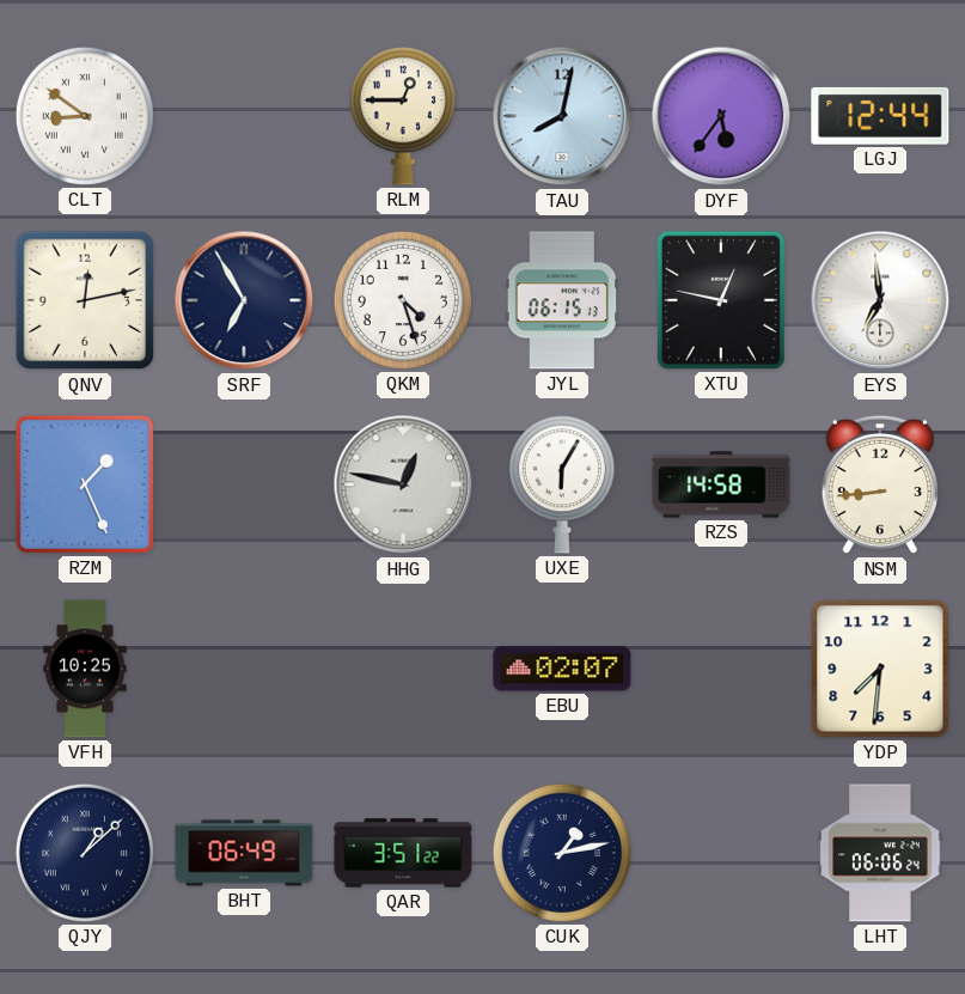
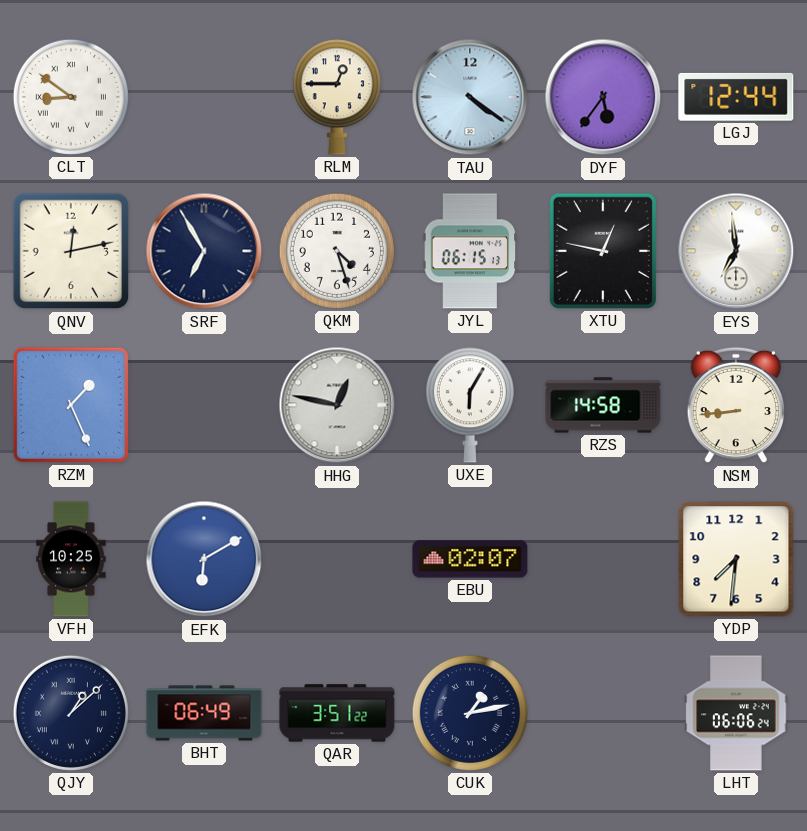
TAU: 8:02 -> 4:21
EFK: none -> 6:10
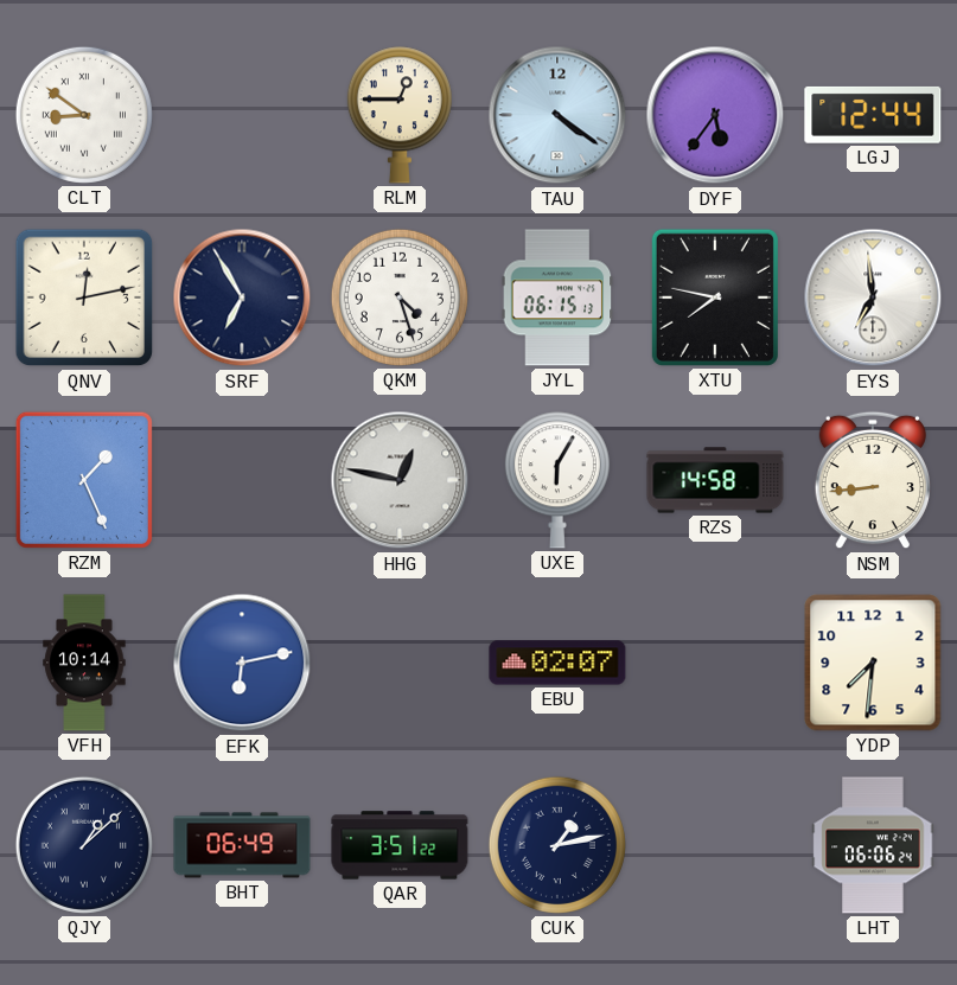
XTU: 12:47 -> 7:47
VFH: 10:25 -> 10:14
EFK: 6:10 -> 6:13
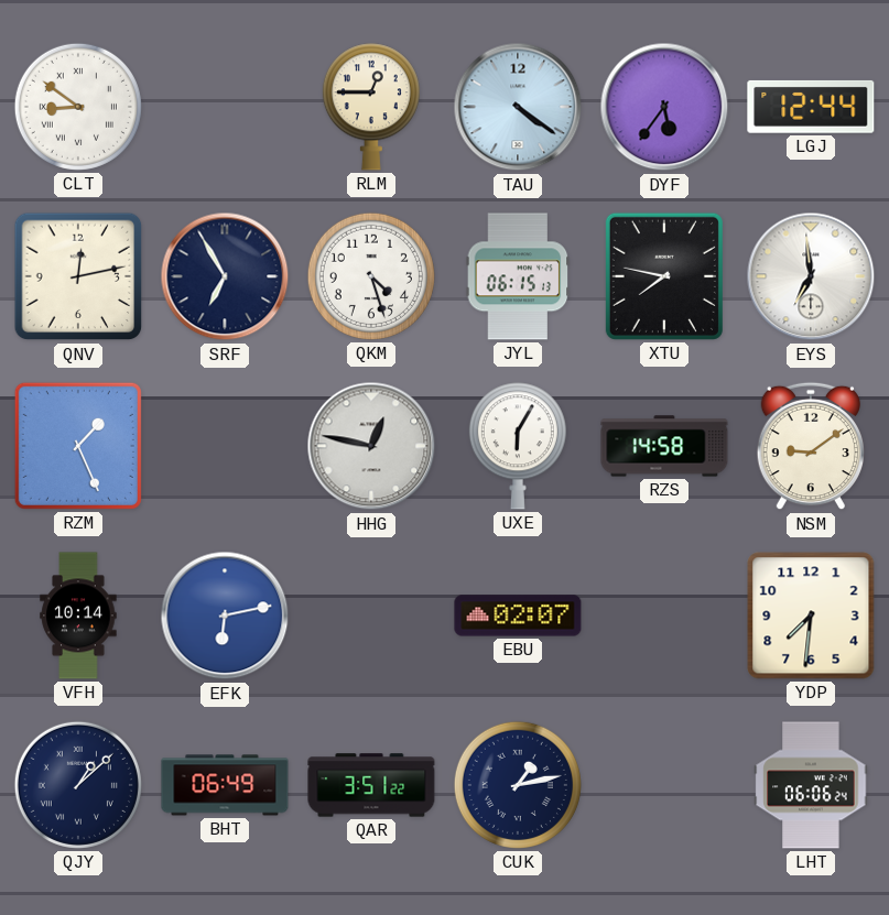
NSM: 8:44 -> 9:09
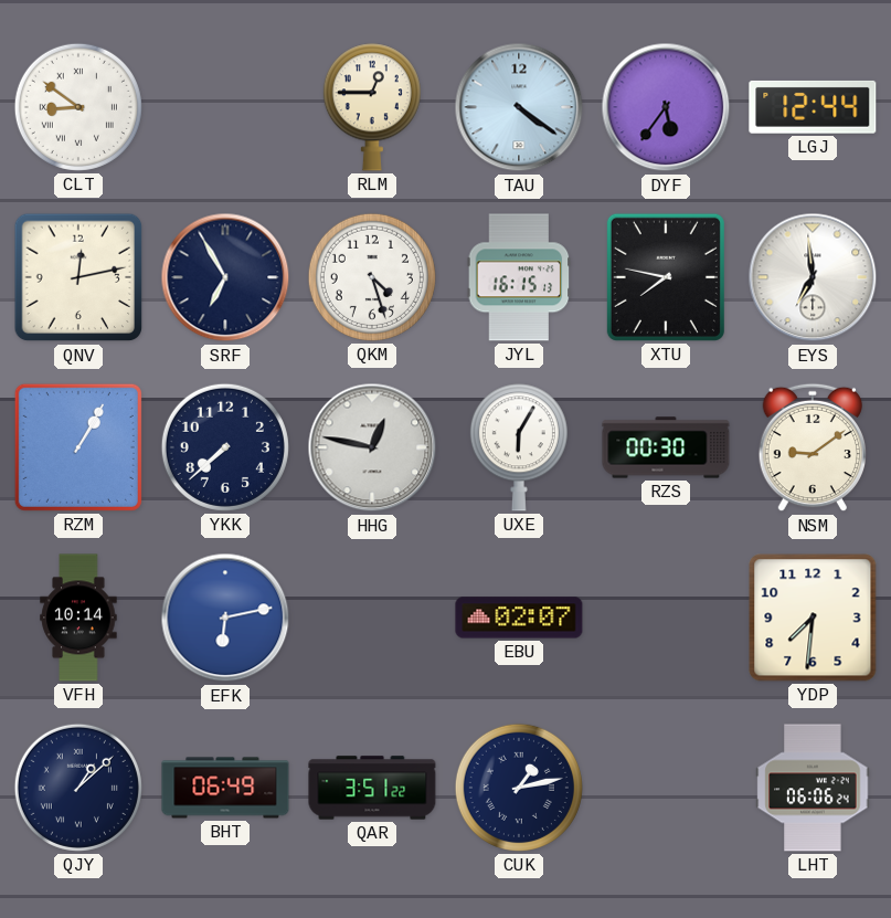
JYL: 06:15 -> 16:15
RZM: 1:26 -> 1:05
YKK: none -> 7:38
RZS: 14:58 -> 00:30
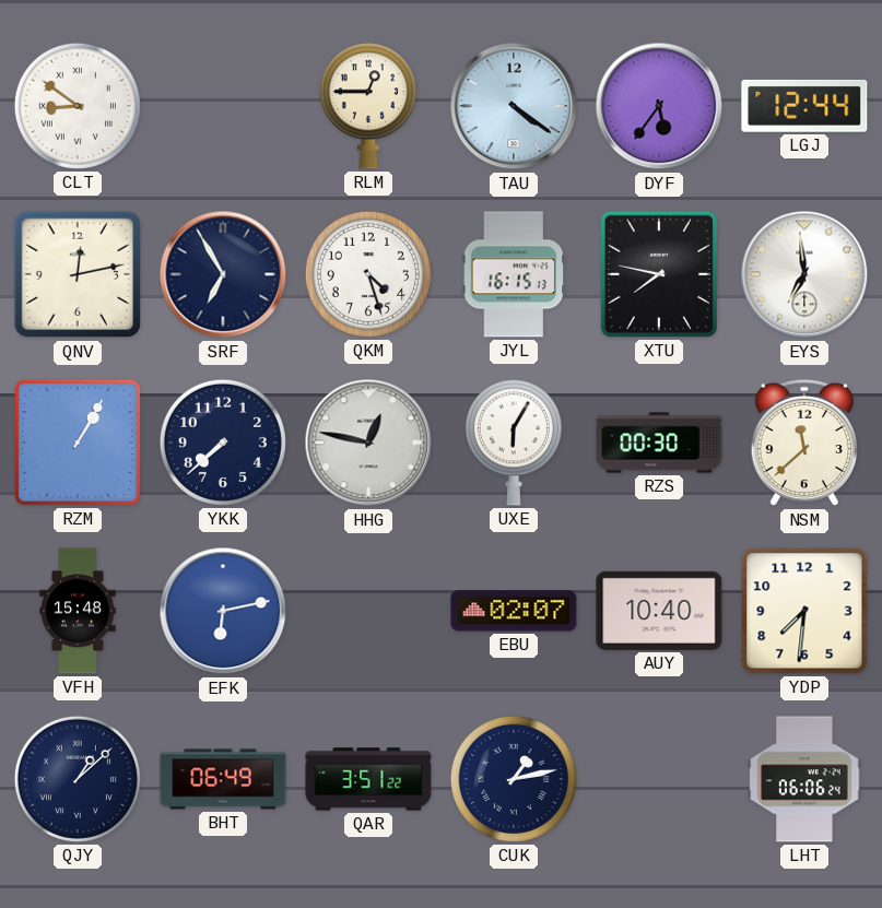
NSM: 9:09 -> 11:38
VFH: 10:14 -> 15:48
AUY: none -> 10:40
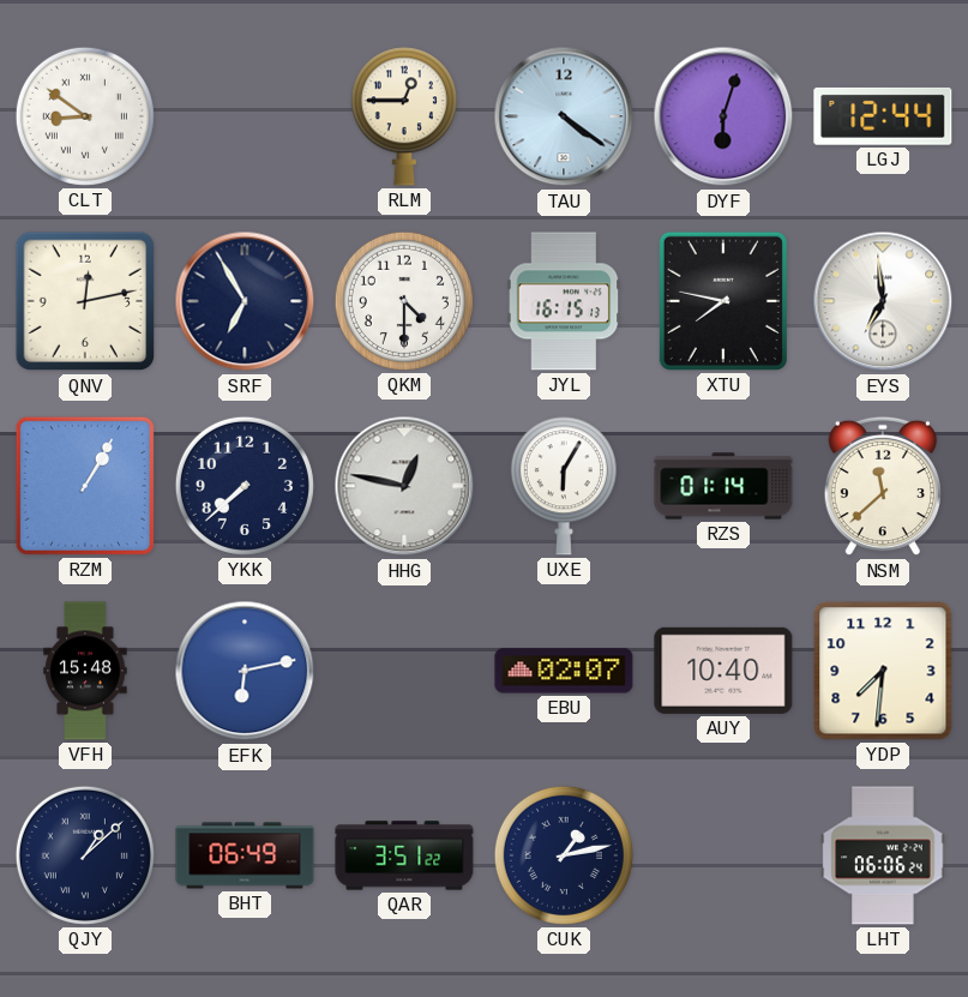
DYF: 5:36 -> 6:03
QKM: 4:27 -> 4:30
RZS: 00:30 -> 01:14
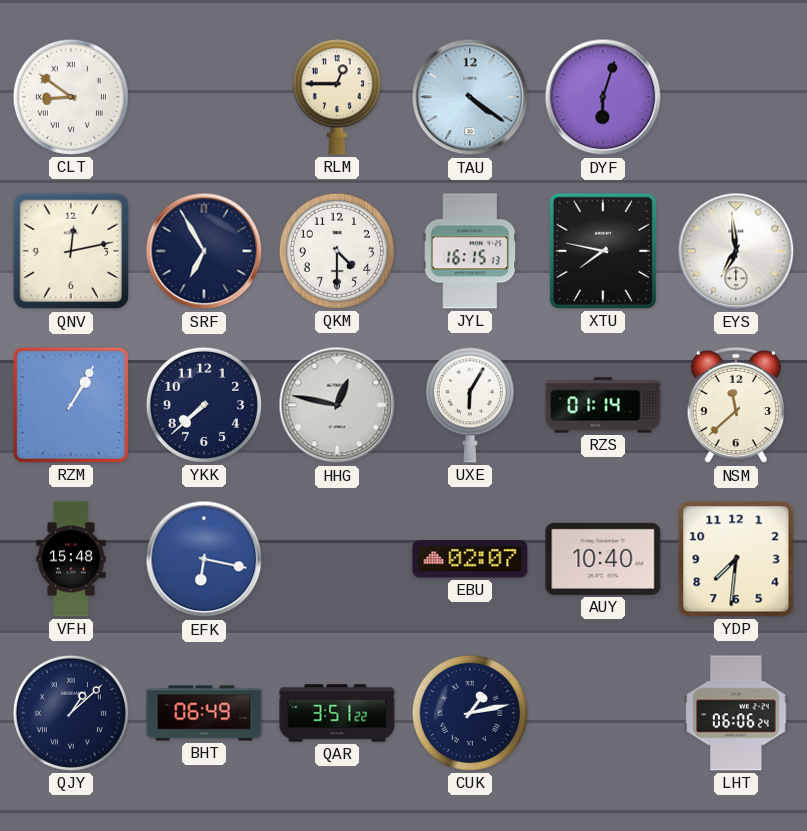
LGJ: 12:44 -> none
EFK: 6:13 -> 6:17
